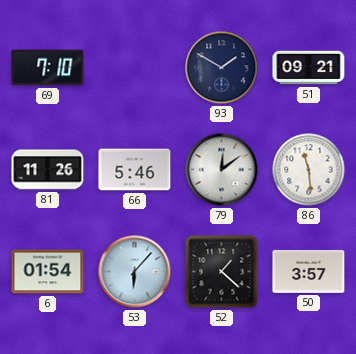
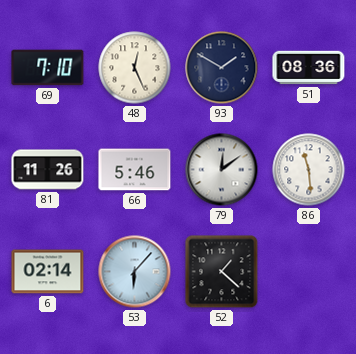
48: none -> 12:26
51: 09:21 -> 08:36
6: 01:54 -> 02:14
50: 3:57 -> none
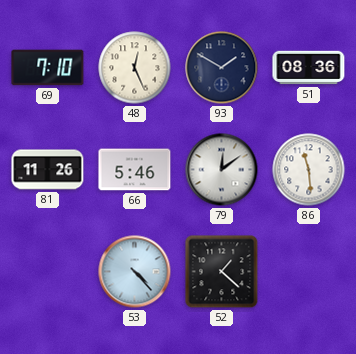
6: 02:14 -> none
53: 6:07 -> 4:23
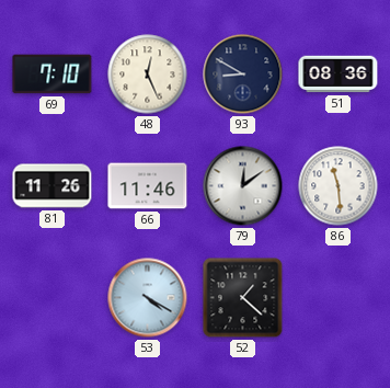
93: 1:50 -> 8:50
66: 5:46 -> 11:46
53: 4:23 -> 4:20
